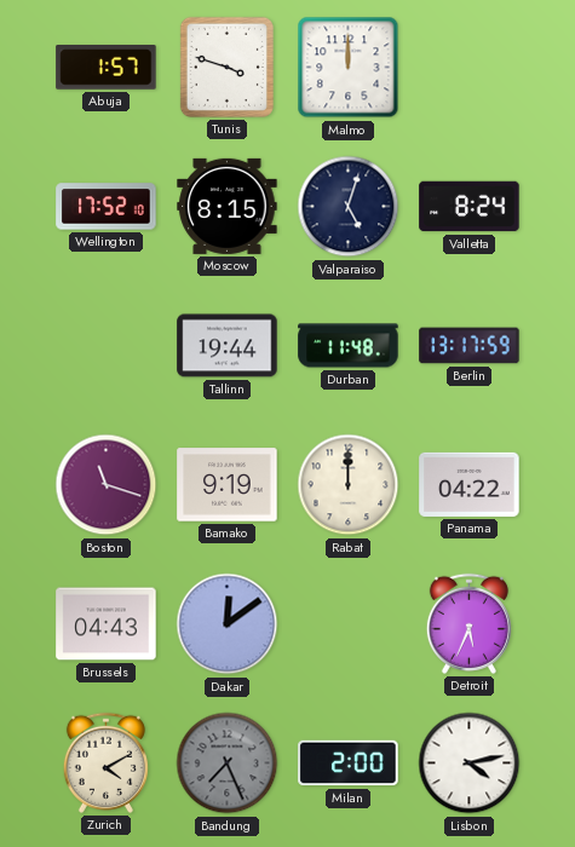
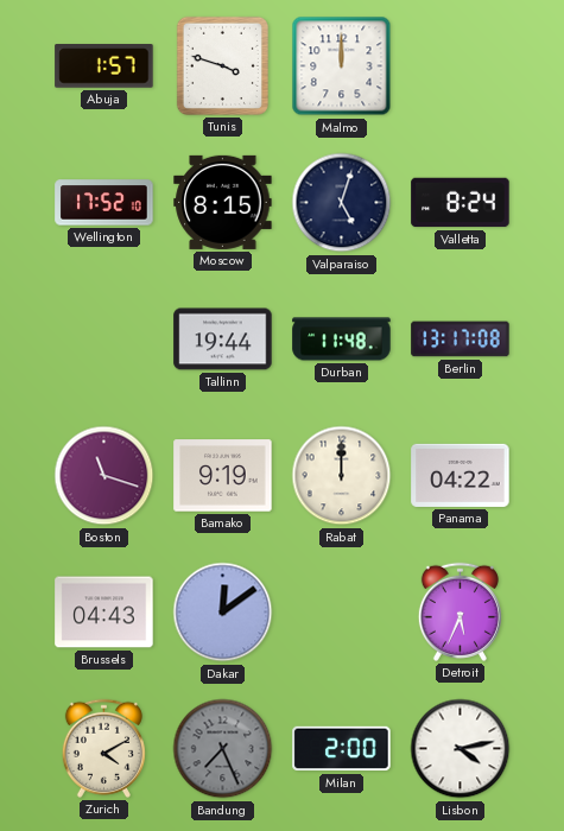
Berlin: 13:17:59 -> 13:17:08
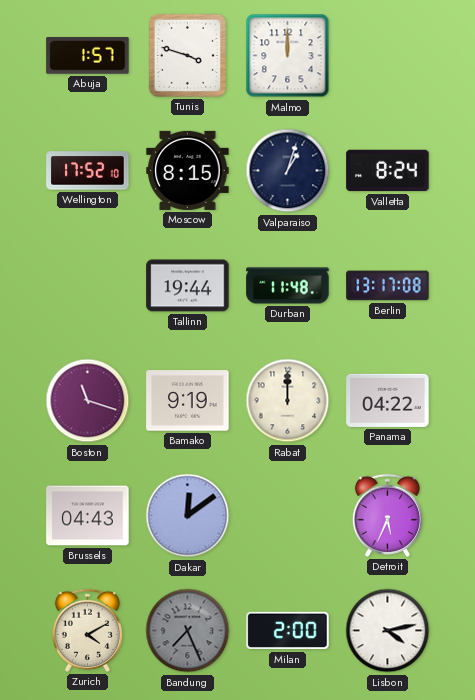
Valparaiso: 5:03 -> 1:03
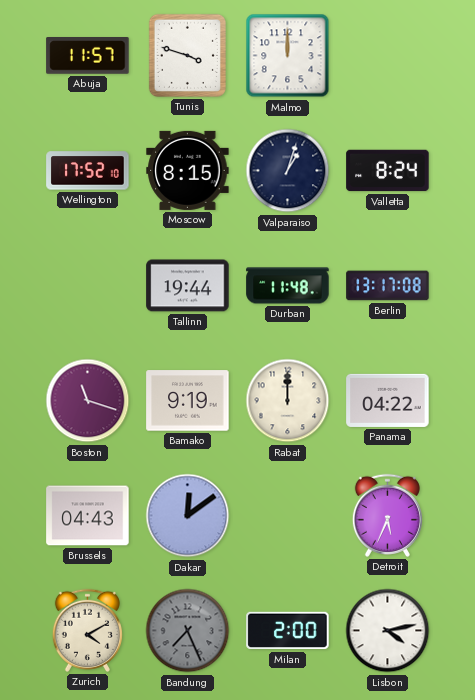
Abuja: 1:57 -> 11:57
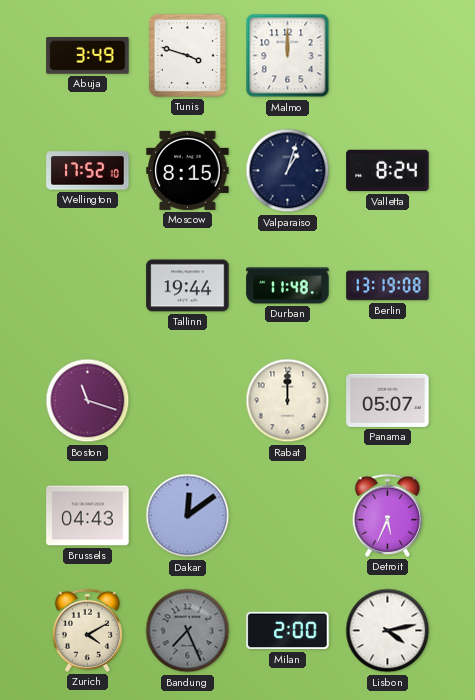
Abuja: 11:57 -> 3:49
Berlin: 13:17 -> 13:19
Bamako: 9:19 -> none
Panama: 04:22 -> 05:07
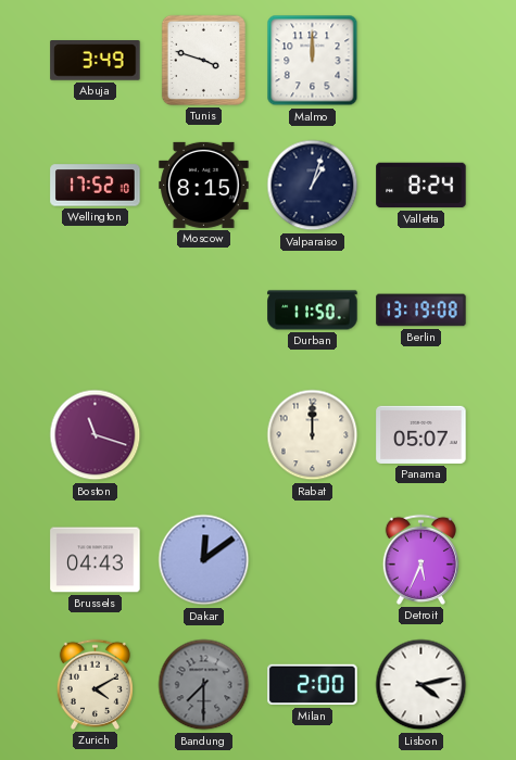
Tallinn: 19:44 -> none
Durban: 11:48 -> 11:50
Bandung: 7:26 -> 7:30
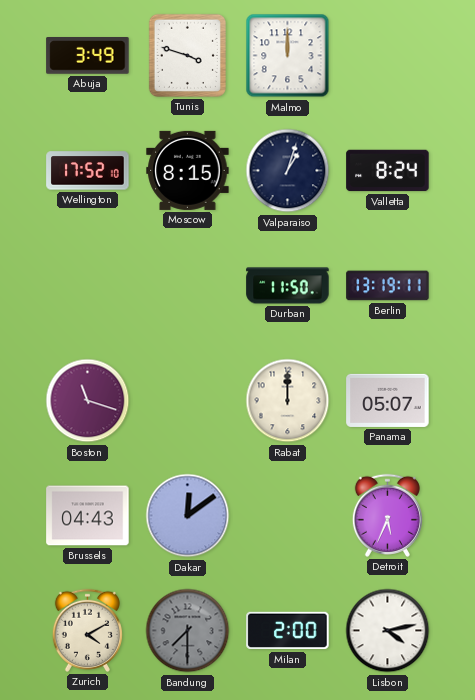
Berlin: 13:19:08 -> 13:19:11
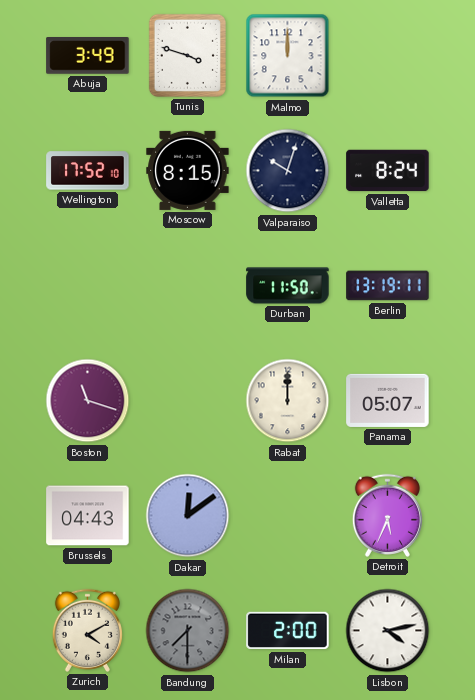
Valparaiso: 1:03 -> 10:03
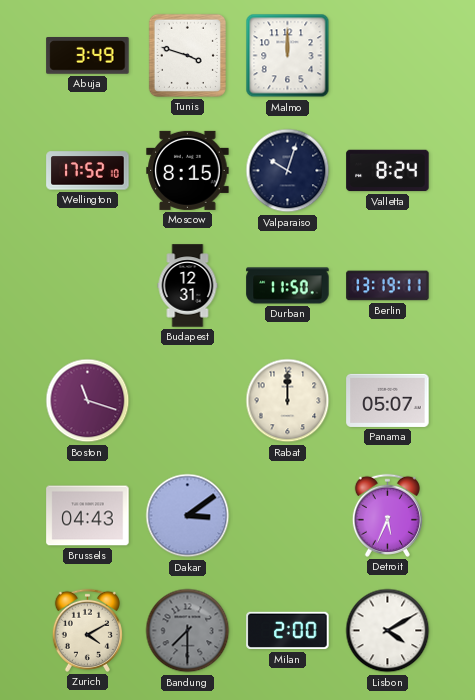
Budapest: none -> 12:31
Dakar: 12:09 -> 3:09
Lisbon: 4:13 -> 4:10
